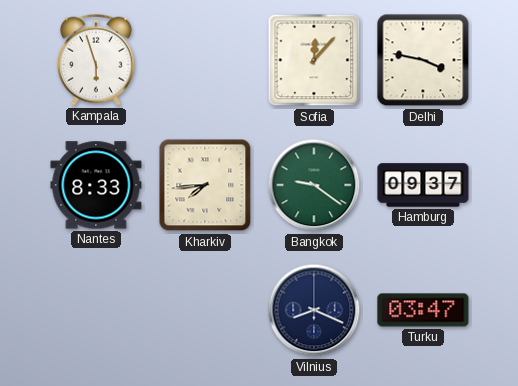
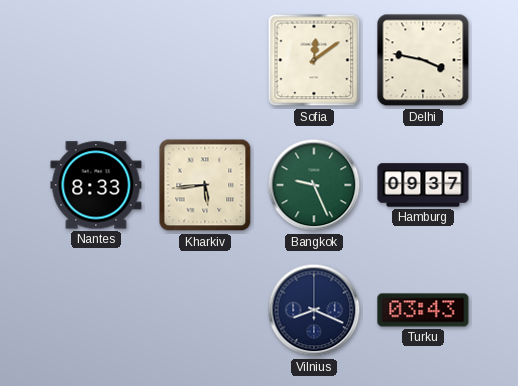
Kampala: 5:57 -> none
Sofia: 12:07 -> 12:09
Kharkiv: 7:44 -> 5:44
Bangkok: 9:21 -> 9:26
Turku: 03:47 -> 03:43
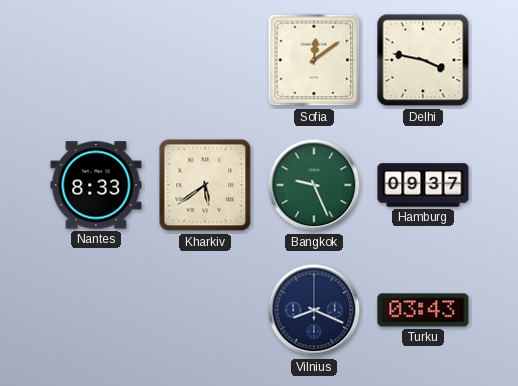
Kharkiv: 5:44 -> 5:39
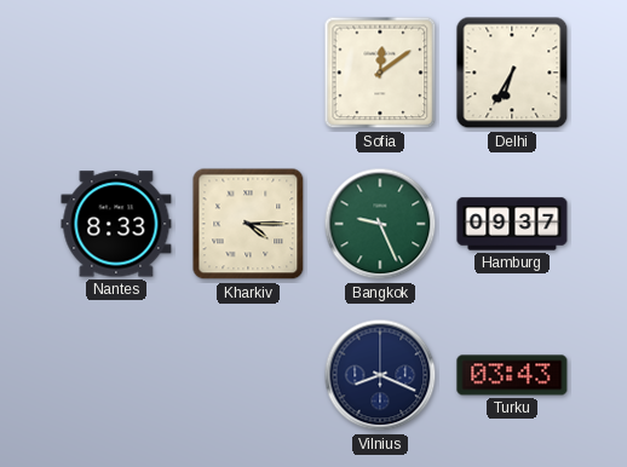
Delhi: 3:47 -> 6:35
Kharkiv: 5:39 -> 4:15
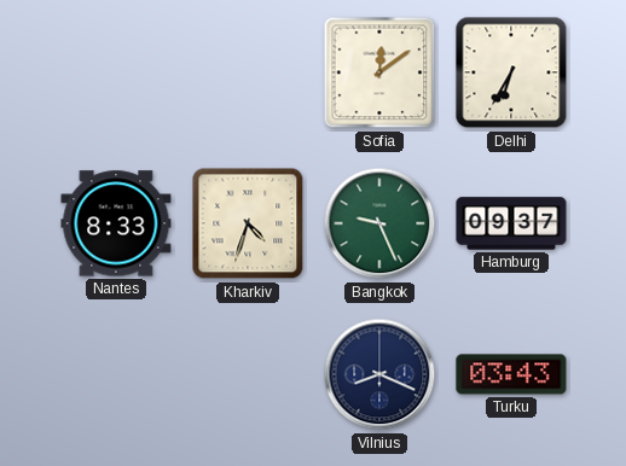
Kharkiv: 4:15 -> 4:33
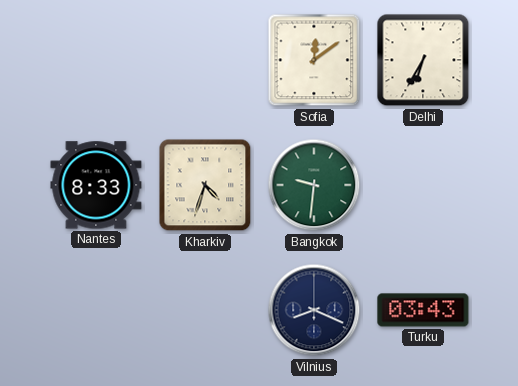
Bangkok: 9:26 -> 9:31
Hamburg: 09:37 -> none
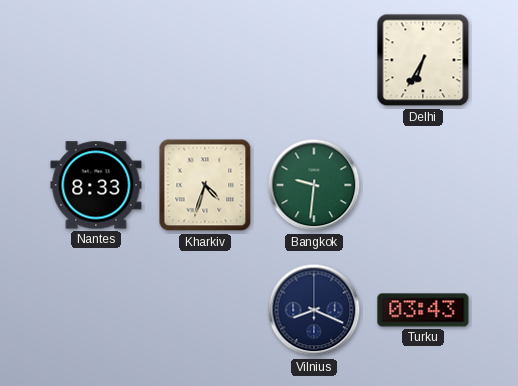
Sofia: 12:09 -> none
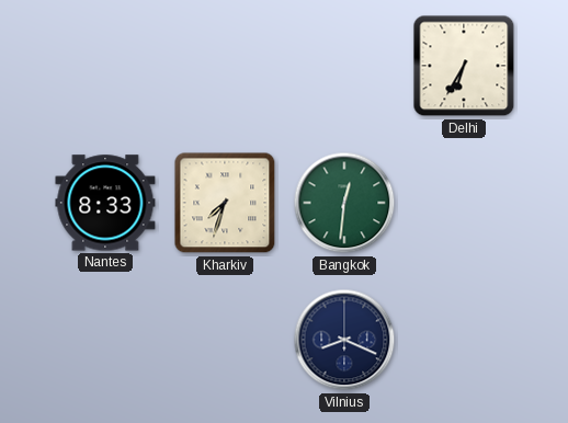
Kharkiv: 4:33 -> 7:33
Bangkok: 9:31 -> 12:31
Turku: 03:43 -> none
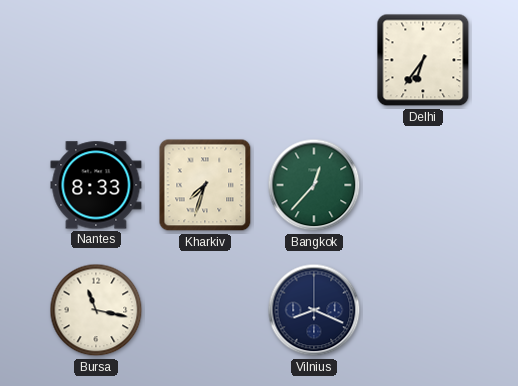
Delhi: 6:35 -> 6:36
Bangkok: 12:31 -> 12:37
Bursa: none -> 11:17
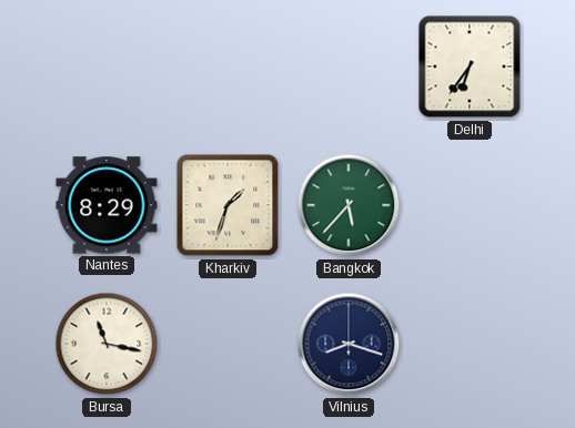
Nantes: 8:33 -> 8:29
Kharkiv: 7:33 -> 1:33
Bangkok: 12:37 -> 5:37
Vilnius: 8:19 -> 8:18
